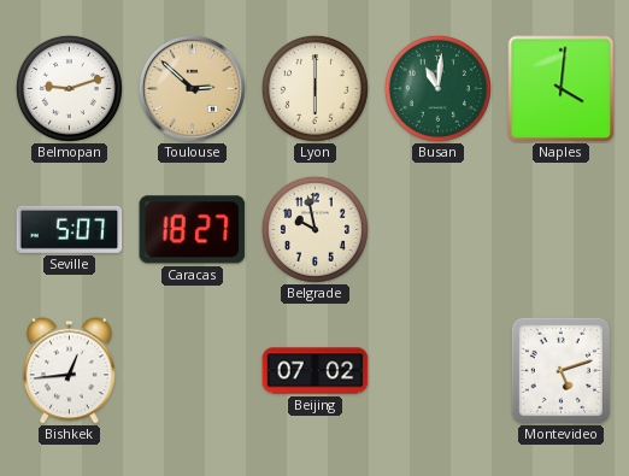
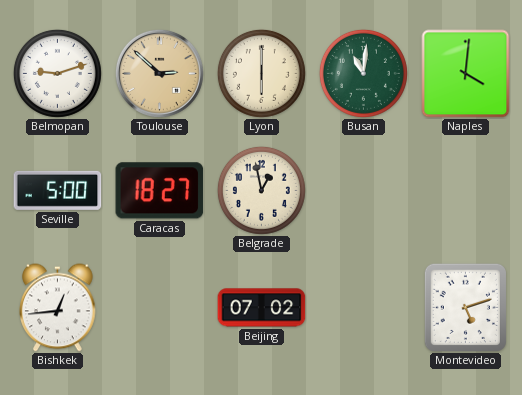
Seville: 5:07 -> 5:00
Belgrade: 9:58 -> 12:58
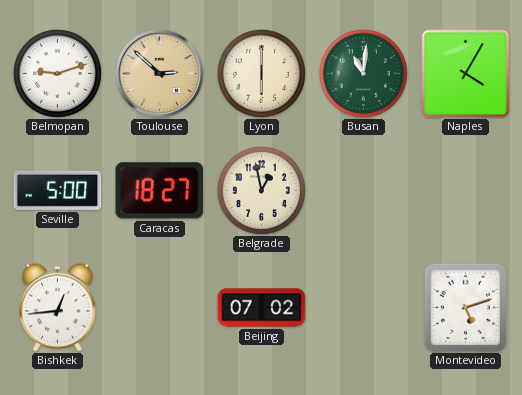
Naples: 4:01 -> 4:05
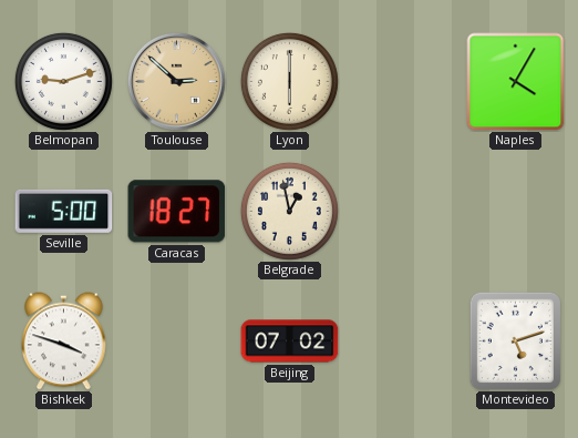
Busan: 11:01 -> none
Bishkek: 12:44 -> 3:48
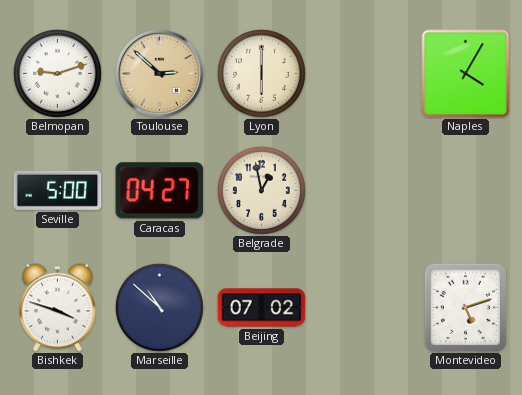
Caracas: 18:27 -> 04:27
Marseille: none -> 10:52
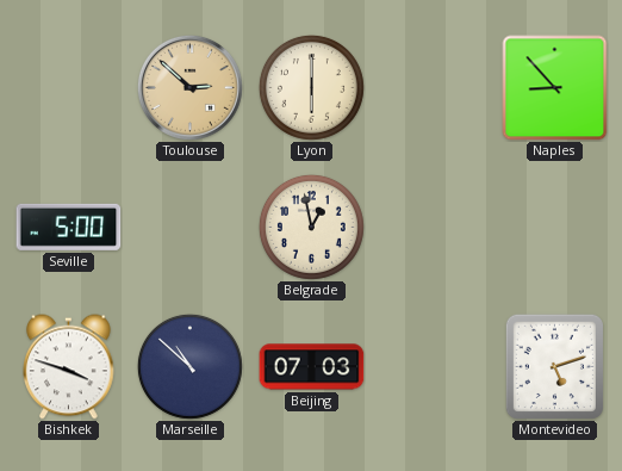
Belmopan: 9:12 -> none
Naples: 4:05 -> 8:53
Caracas: 04:27 -> none
Beijing: 07:02 -> 07:03
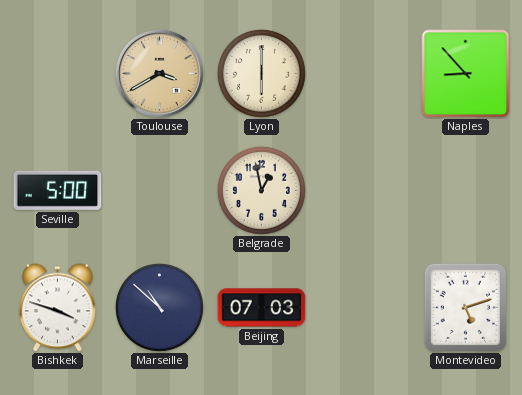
Toulouse: 2:52 -> 3:40
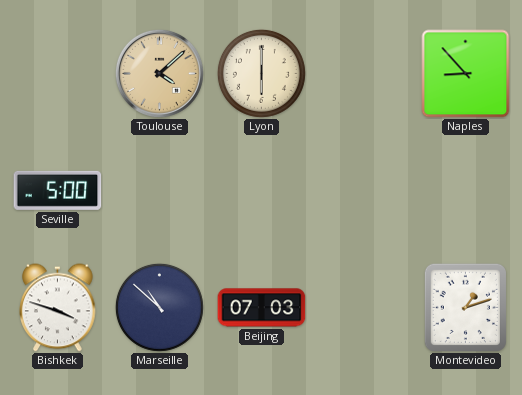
Toulouse: 3:40 -> 4:08
Belgrade: 12:58 -> none
Montevideo: 5:12 -> 1:12
